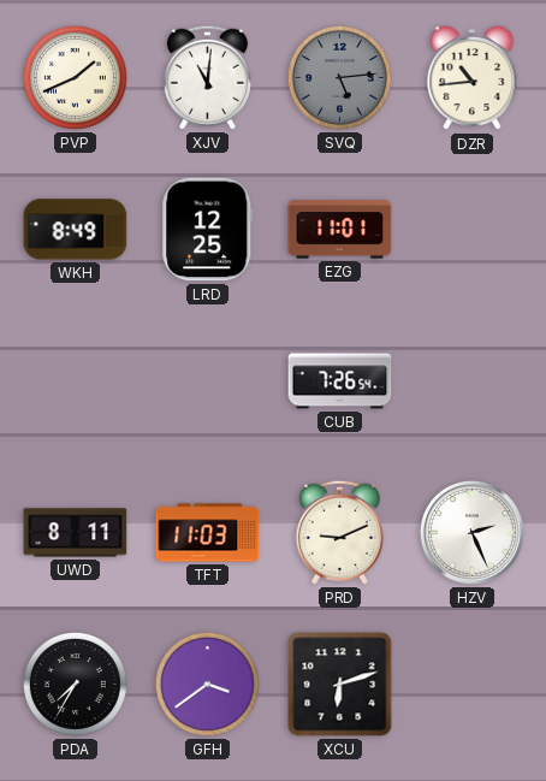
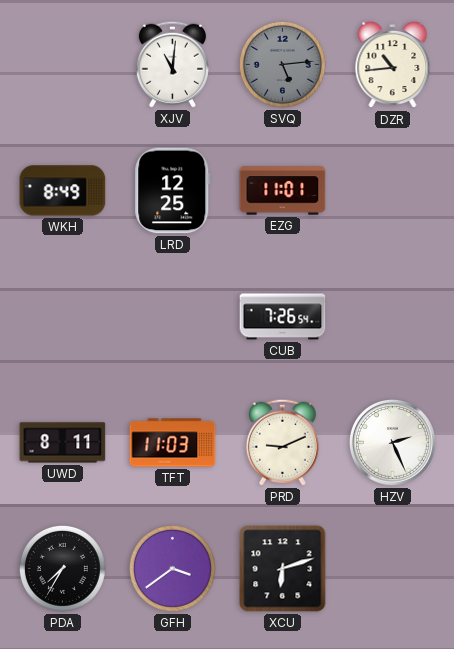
PVP: 1:41 -> none
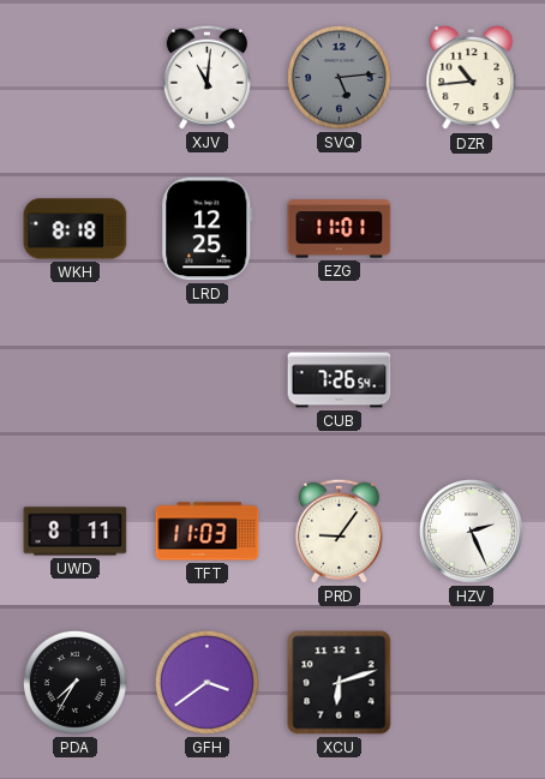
WKH: 8:49 -> 8:18
PRD: 9:11 -> 9:06
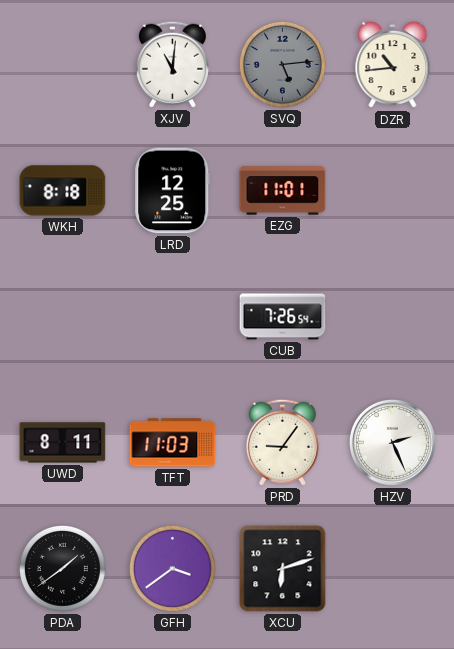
PDA: 7:35 -> 1:39
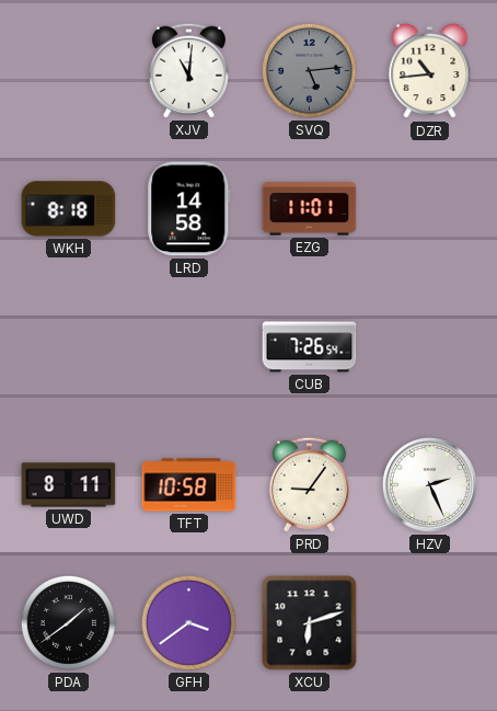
LRD: 12:25 -> 14:58
TFT: 11:03 -> 10:58
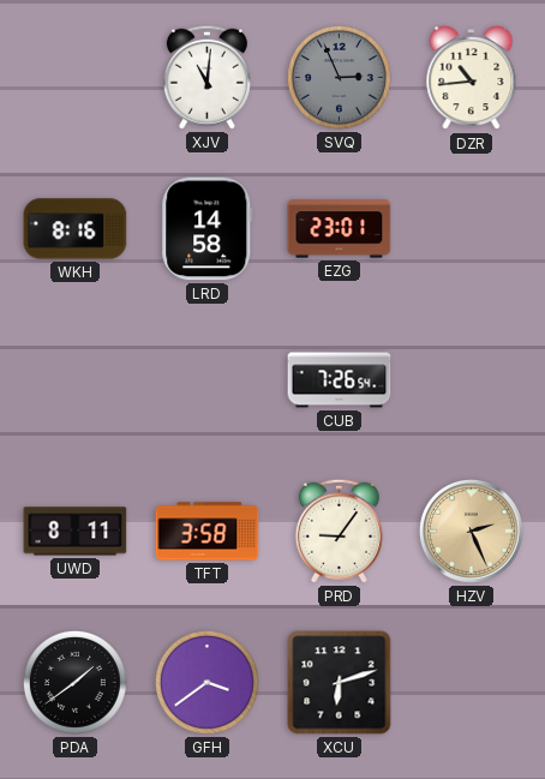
SVQ: 5:14 -> 2:56
WKH: 8:18 -> 8:16
EZG: 11:01 -> 23:01
TFT: 10:58 -> 3:58
HZV dial: white -> champagne
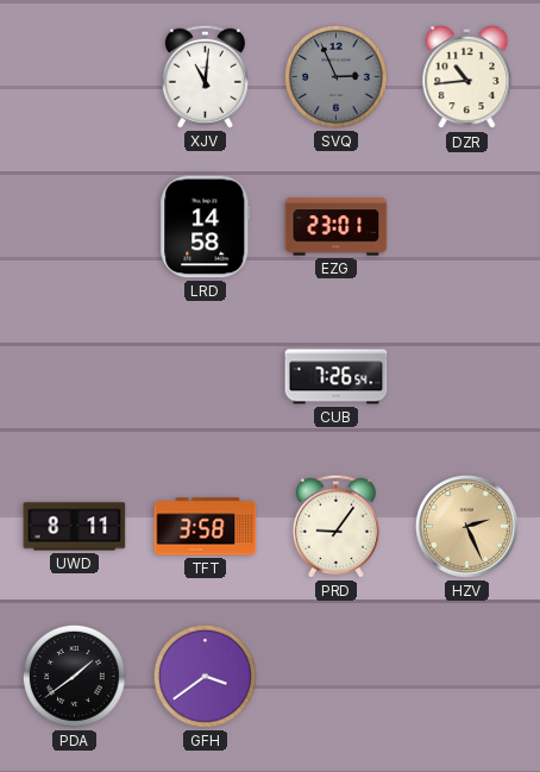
WKH: 8:16 -> none
XCU: 6:12 -> none
